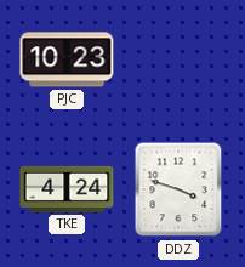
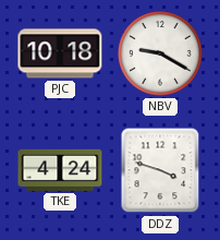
PJC: 10:23 -> 10:18
NBV: none -> 9:20
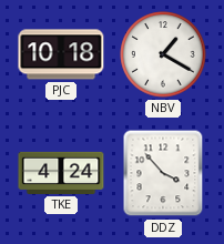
NBV: 9:20 -> 1:20
DDZ: 3:48 -> 3:53
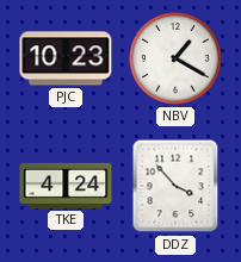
PJC: 10:18 -> 10:23
